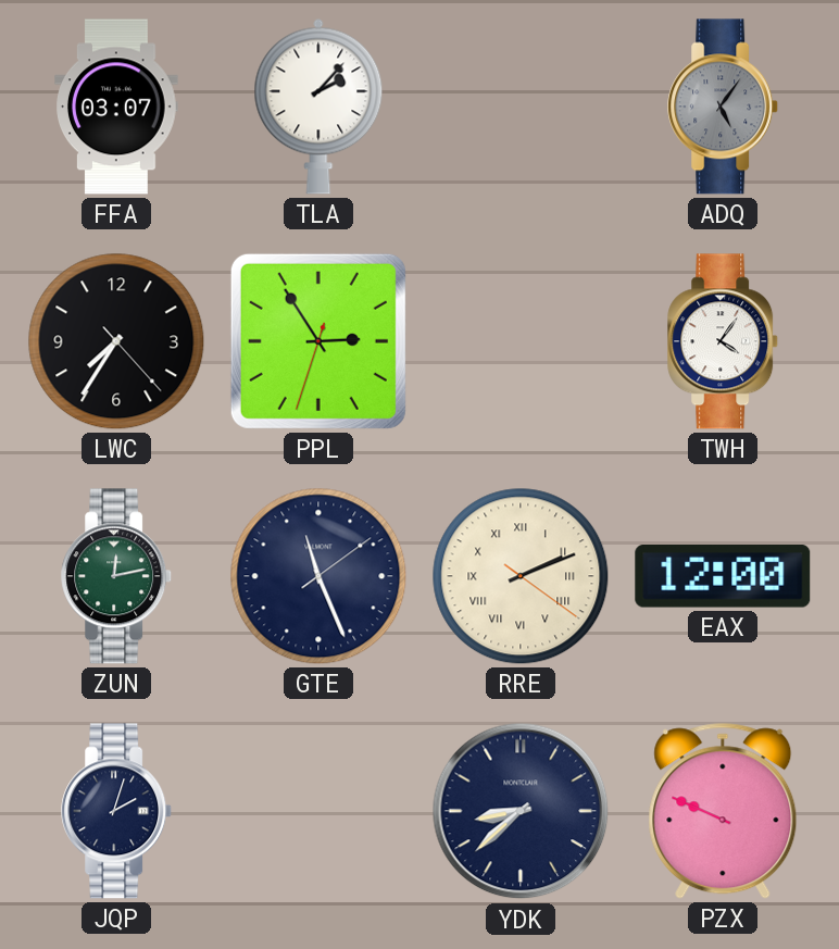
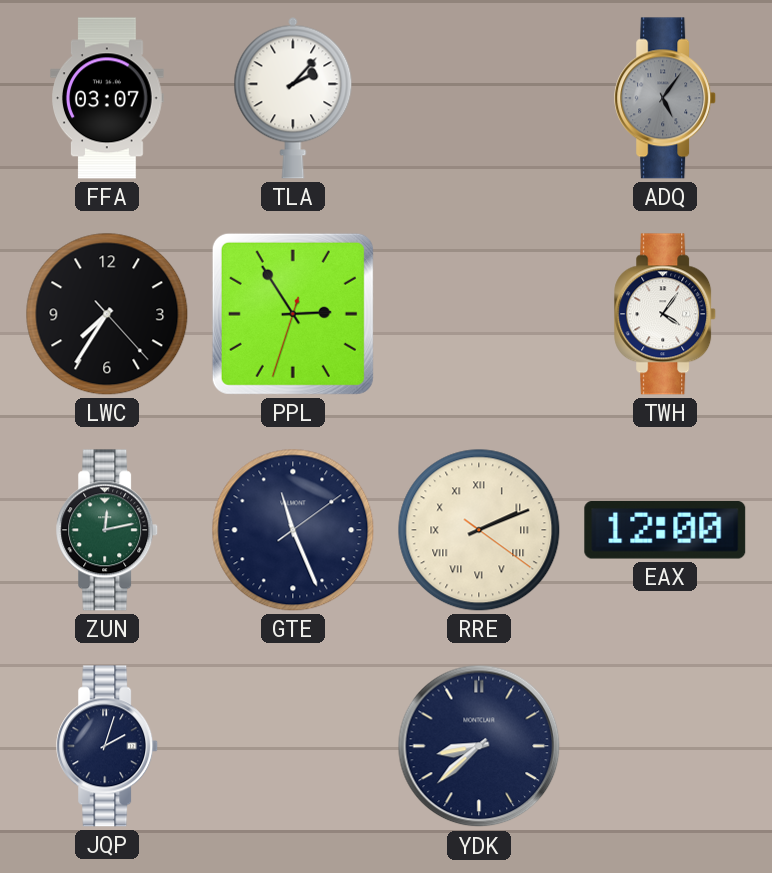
PZX: 9:49 -> none
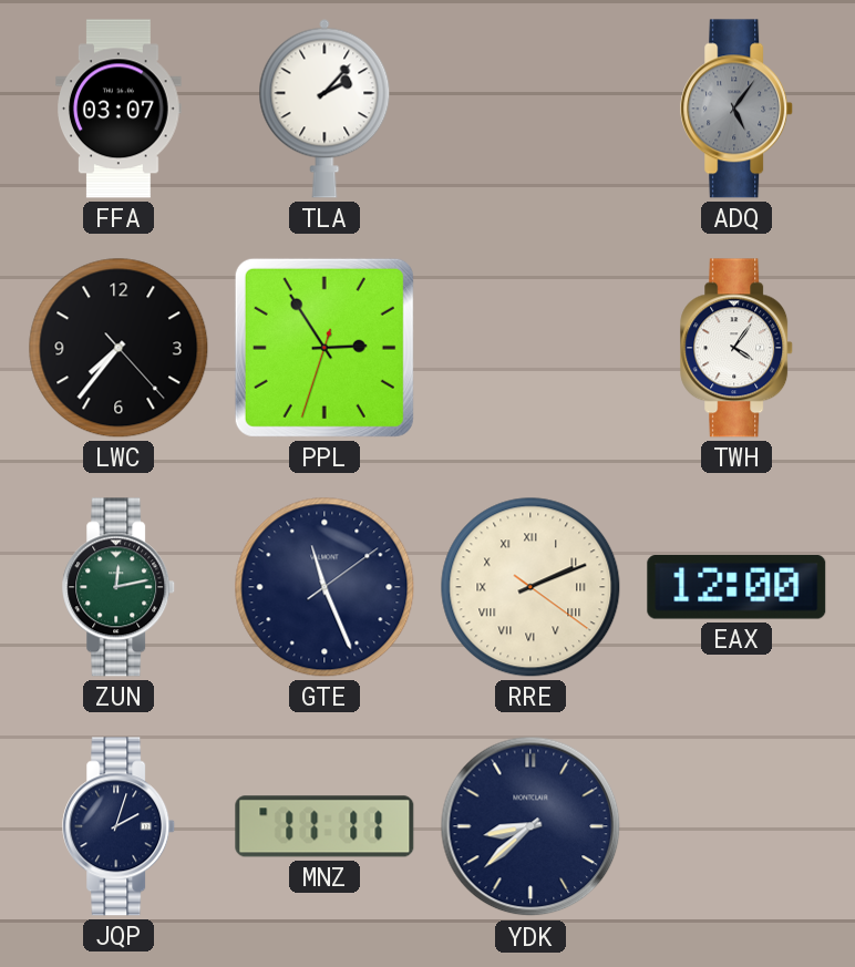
LWC: 7:35 -> 7:36
MNZ: none -> 11:11
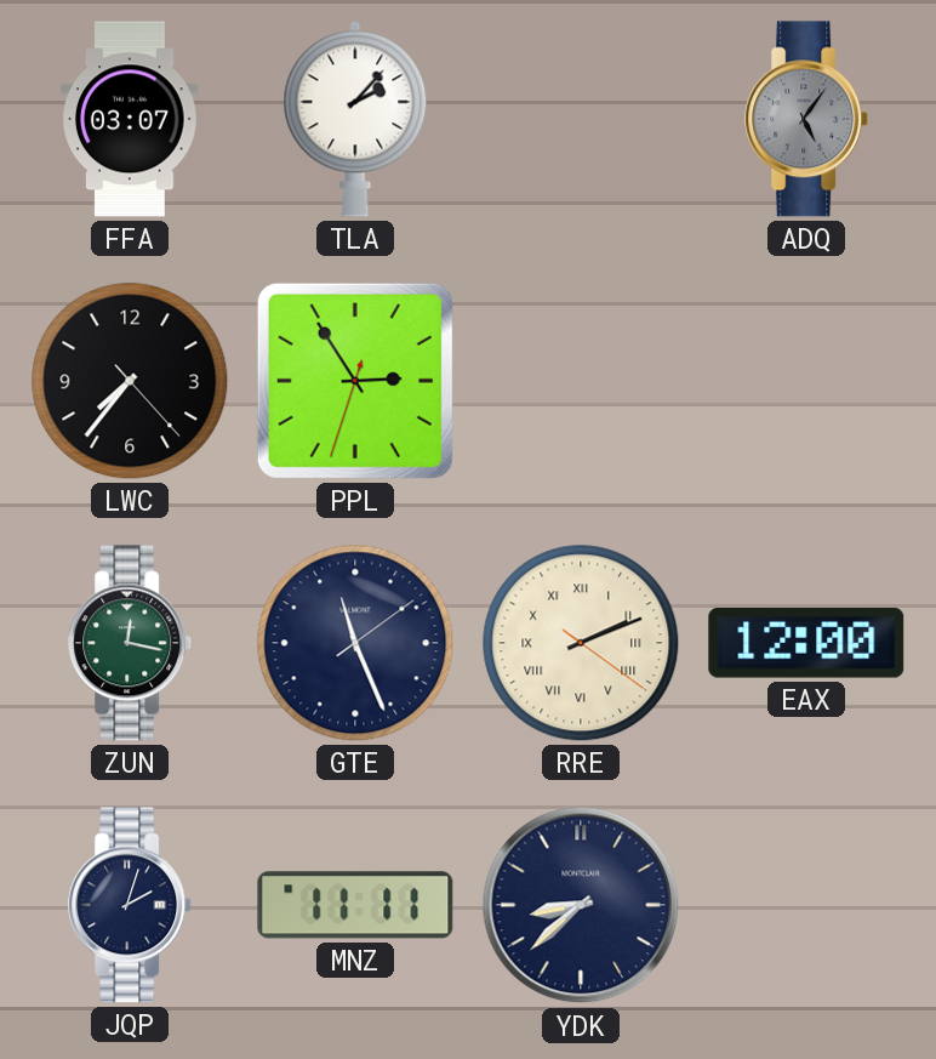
TWH: 4:06 -> none
ZUN: 12:13 -> 12:17
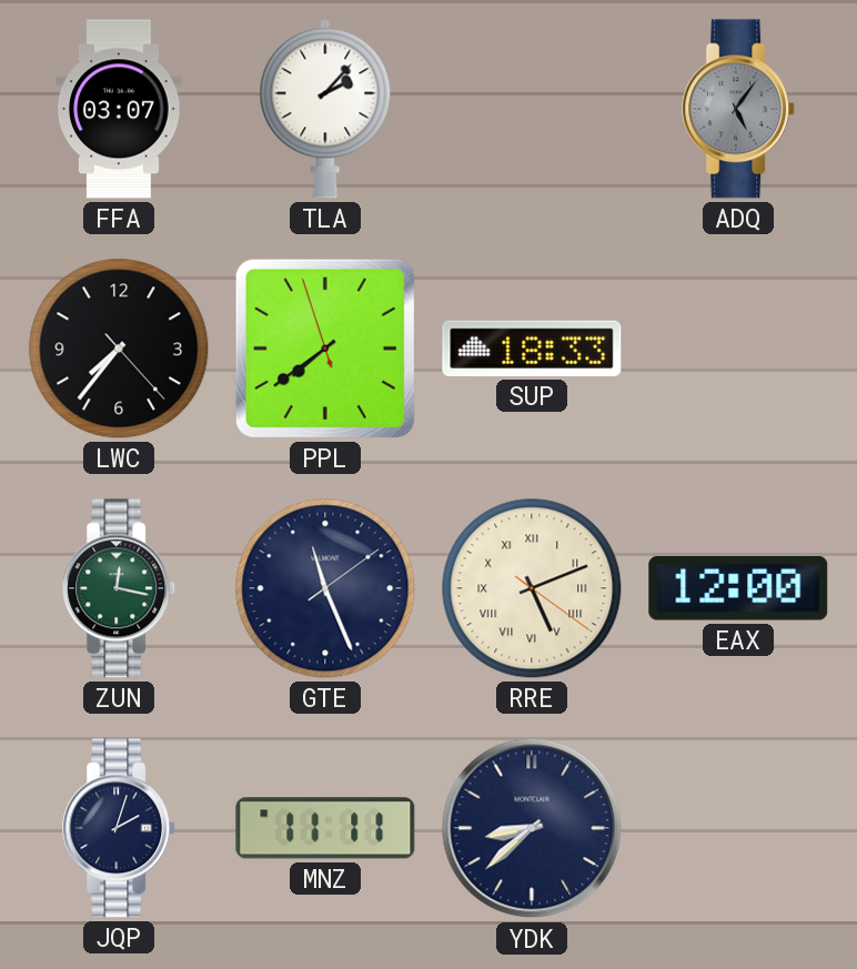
PPL: 2:54 -> 7:38
SUP: none -> 18:33
RRE: 2:11 -> 5:11
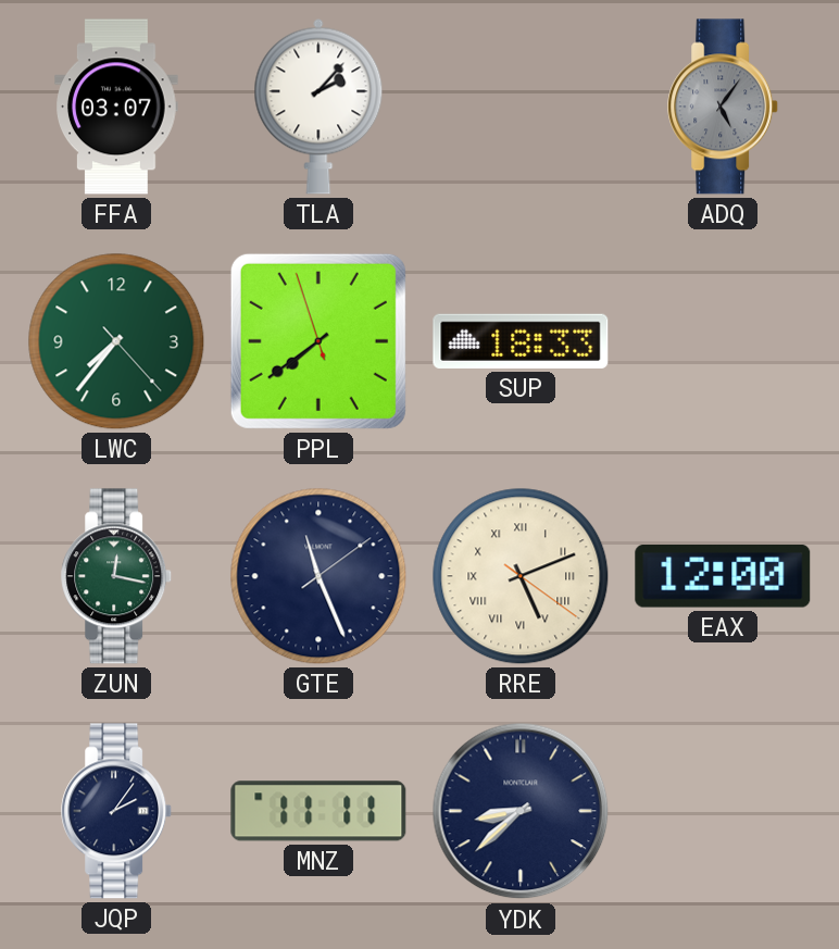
LWC dial: black -> green
JQP: 2:03 -> 2:06
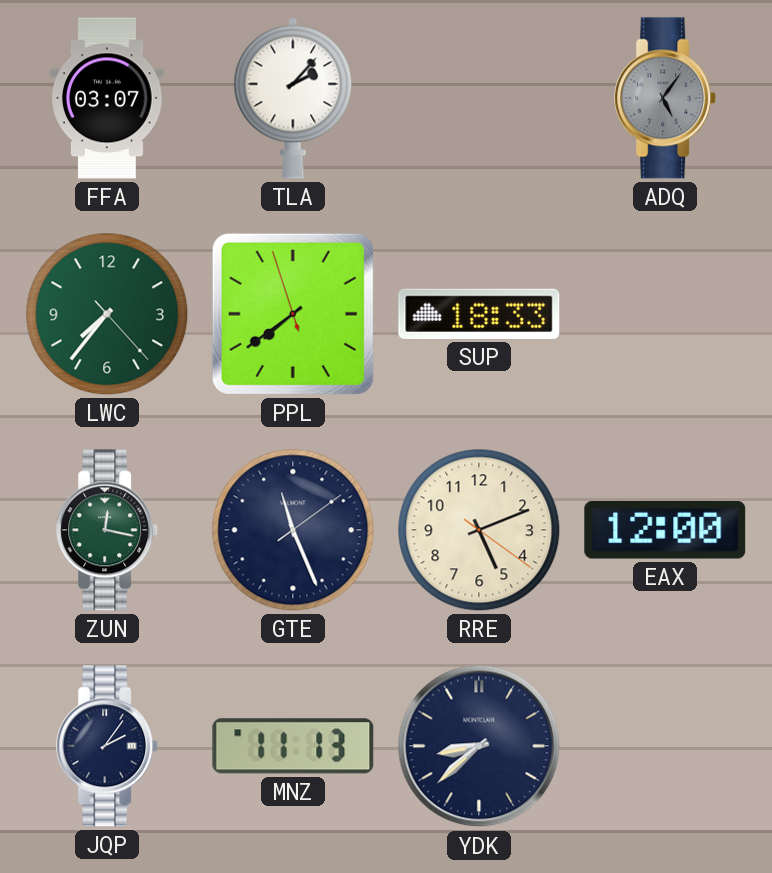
RRE numerals: Roman -> Arabic
MNZ: 11:11 -> 11:13
